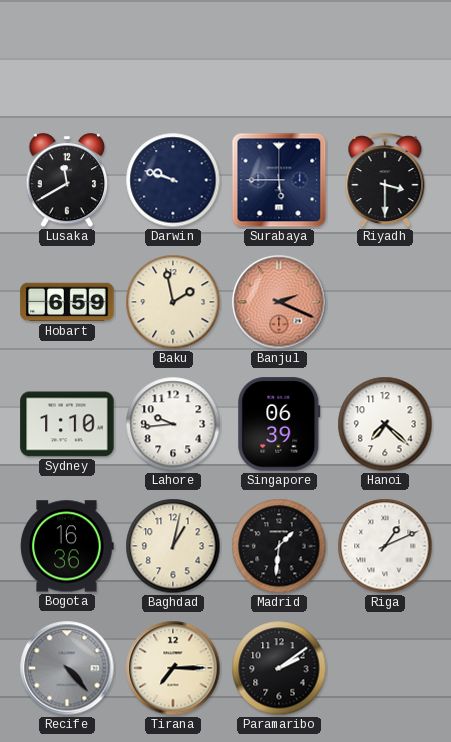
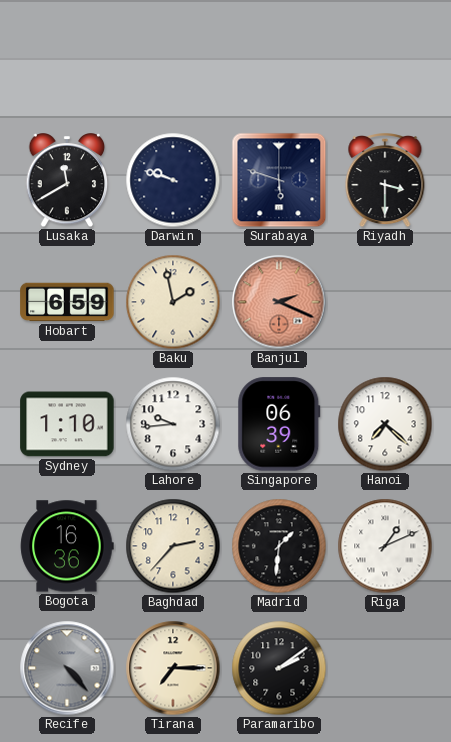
Surabaya: 5:45 -> 5:48
Baghdad: 1:02 -> 2:37
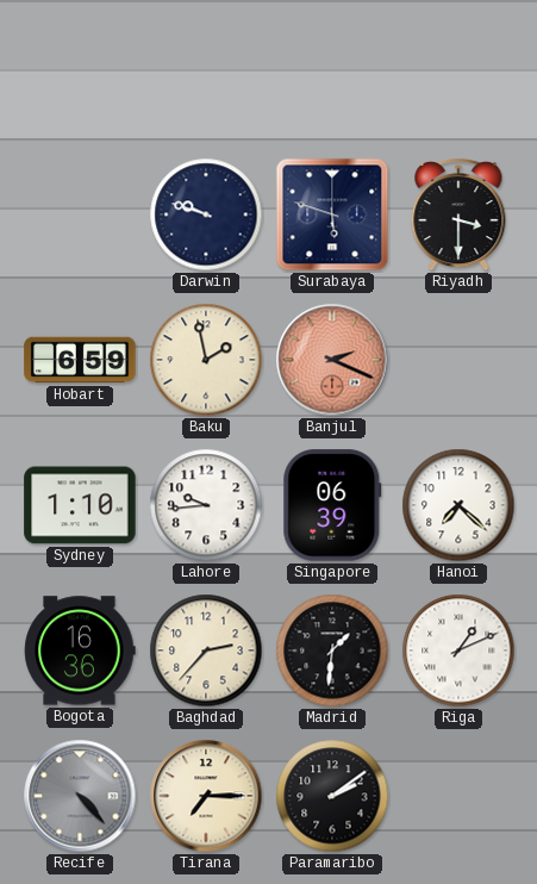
Lusaka: 11:40 -> none
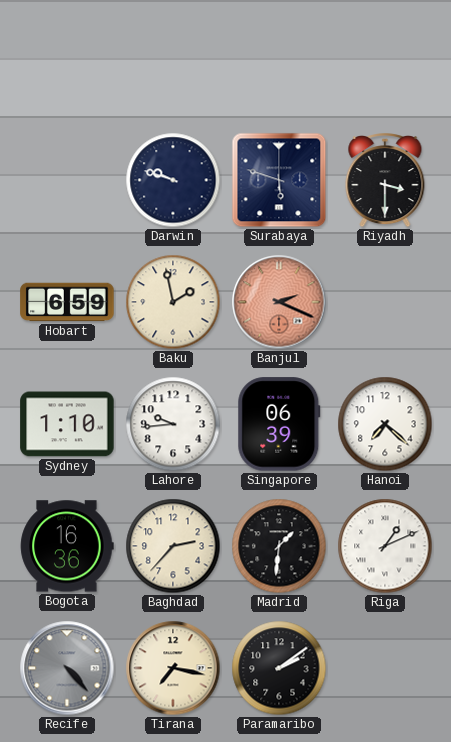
Tirana: 7:15 -> 7:17
